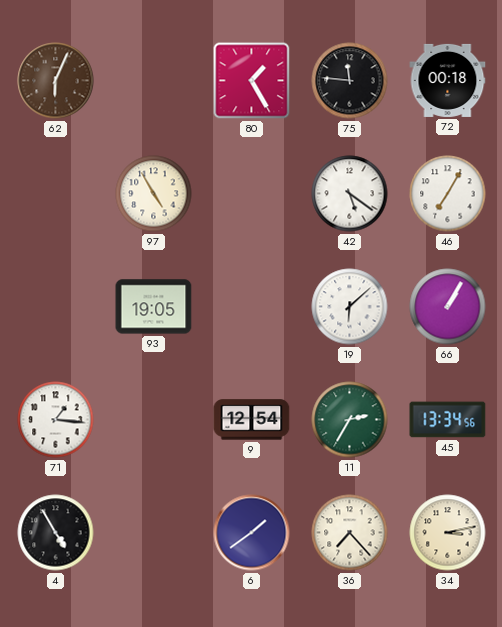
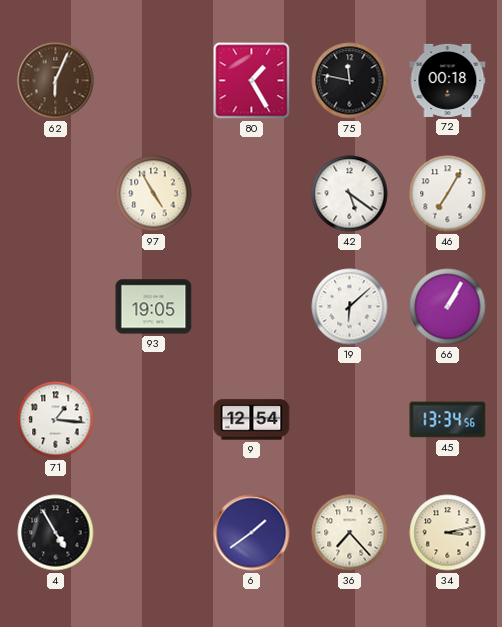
75: 11:46 -> 11:47
11: 2:35 -> none
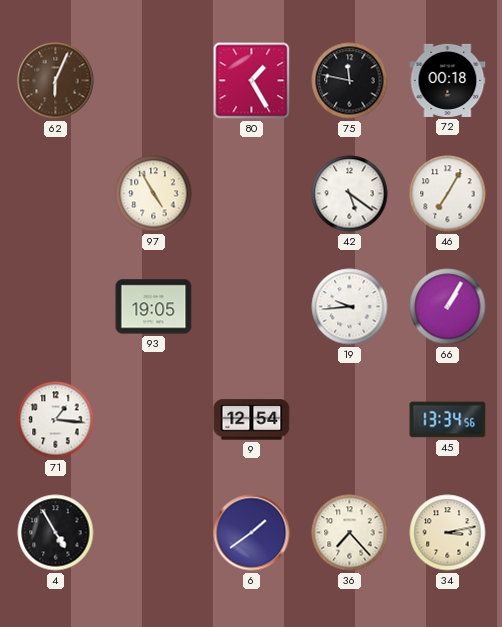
19: 6:08 -> 9:44
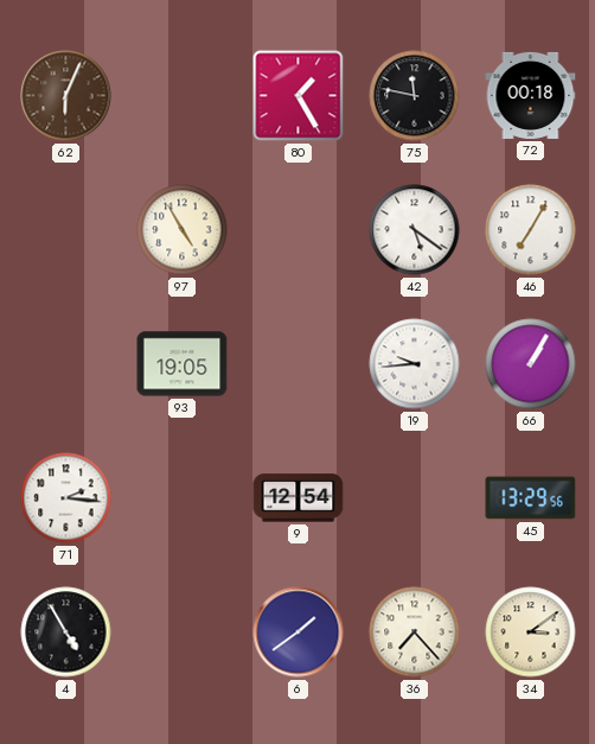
71: 1:16 -> 2:16
45: 13:34 -> 13:29
34: 3:13 -> 3:09
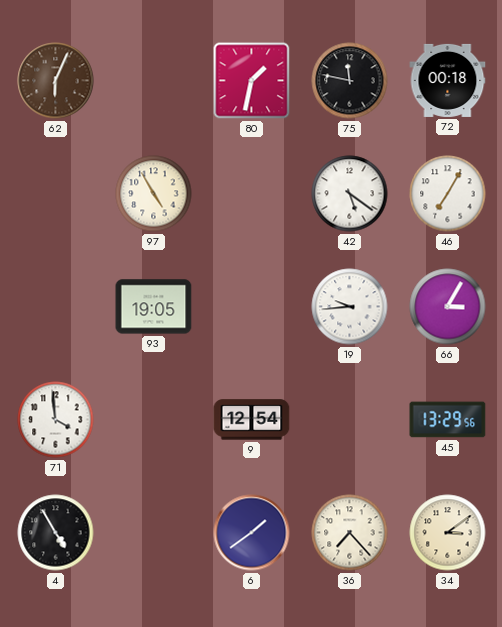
80: 1:25 -> 1:32
66: 1:05 -> 3:05
71: 2:16 -> 3:59
